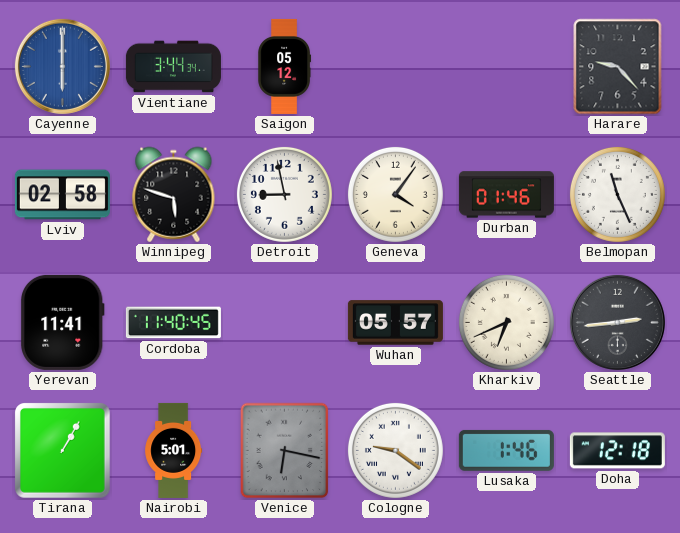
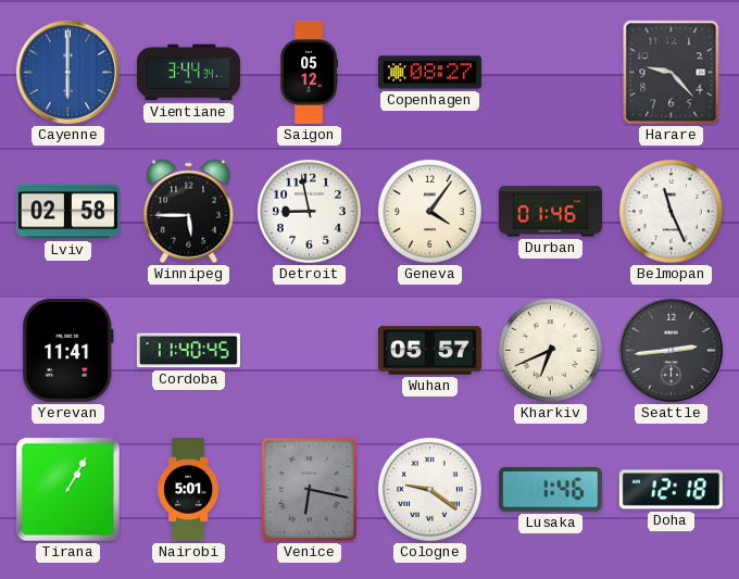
Copenhagen: none -> 08:27
Winnipeg: 5:48 -> 5:45
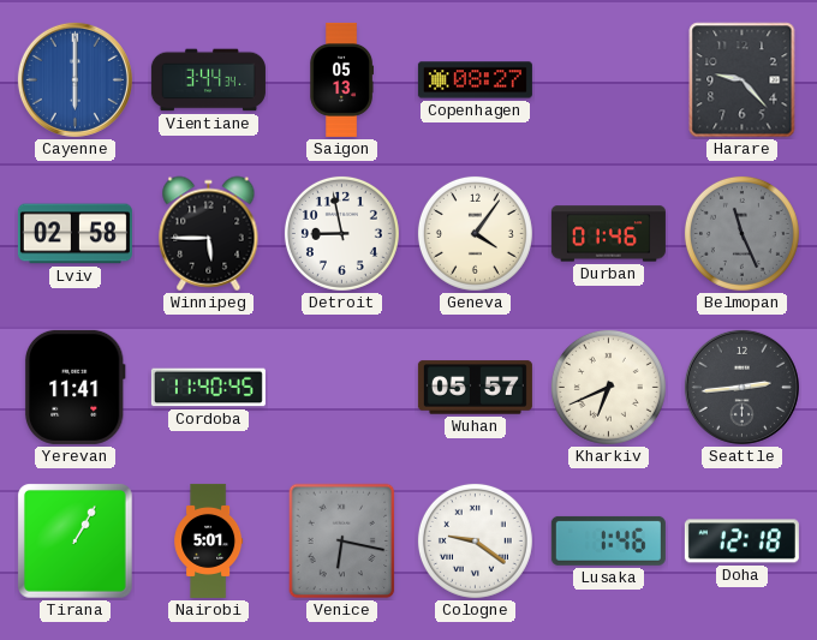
Saigon: 05:12 -> 05:13
Belmopan dial: white -> grey
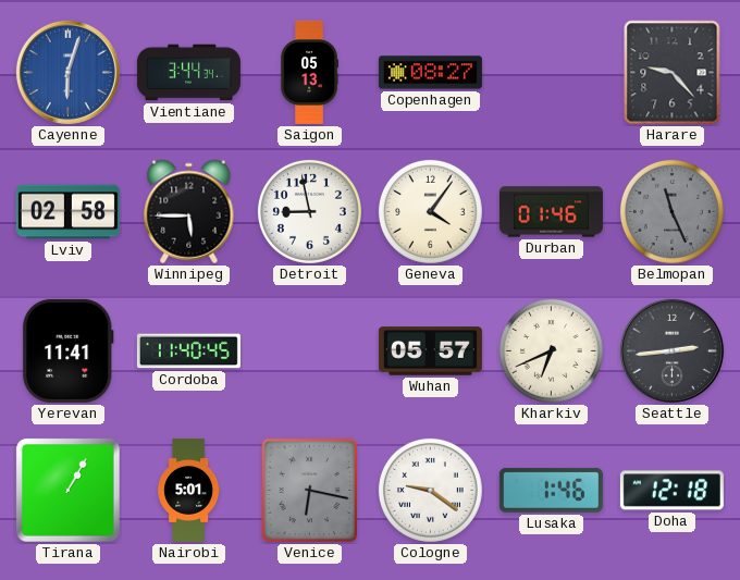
Cayenne: 6:00 -> 6:03
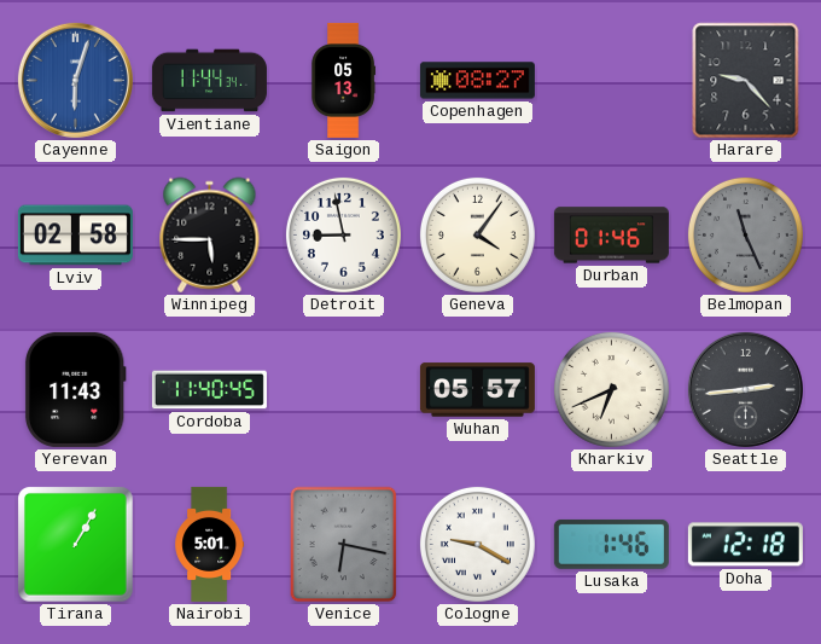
Vientiane: 3:44 -> 11:44
Yerevan: 11:41 -> 11:43
Cologne: 9:21 -> 9:20
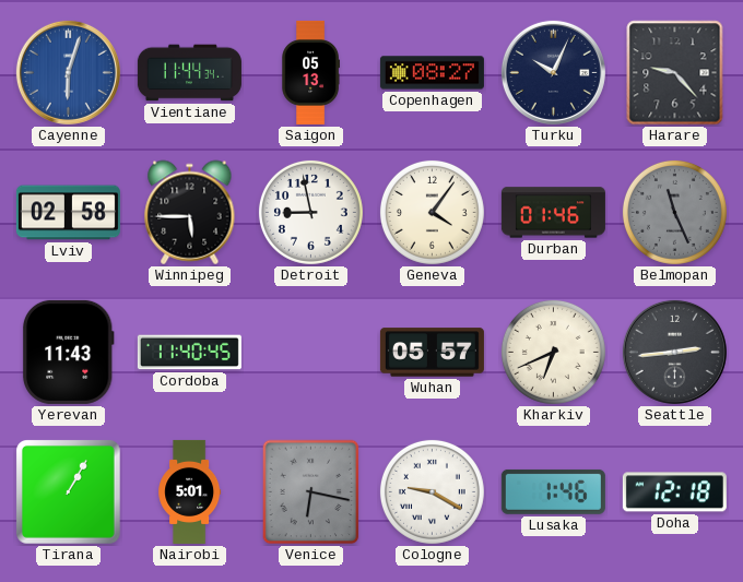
Turku: none -> 10:04
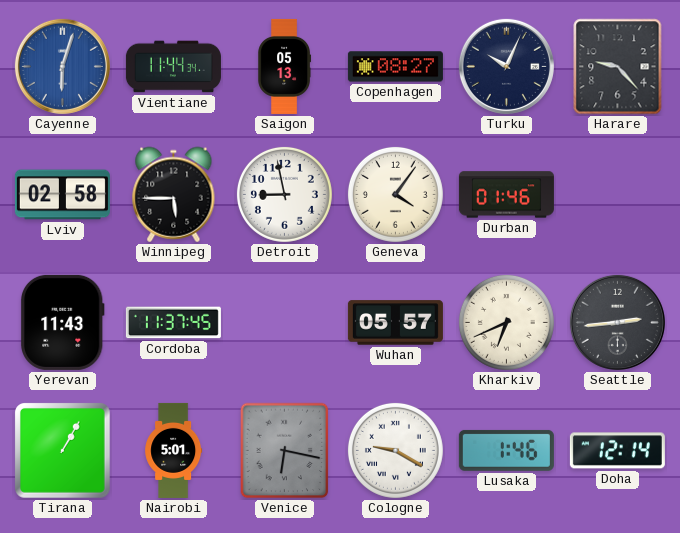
Belmopan: 11:26 -> none
Cordoba: 11:40 -> 11:37
Doha: 12:18 -> 12:14
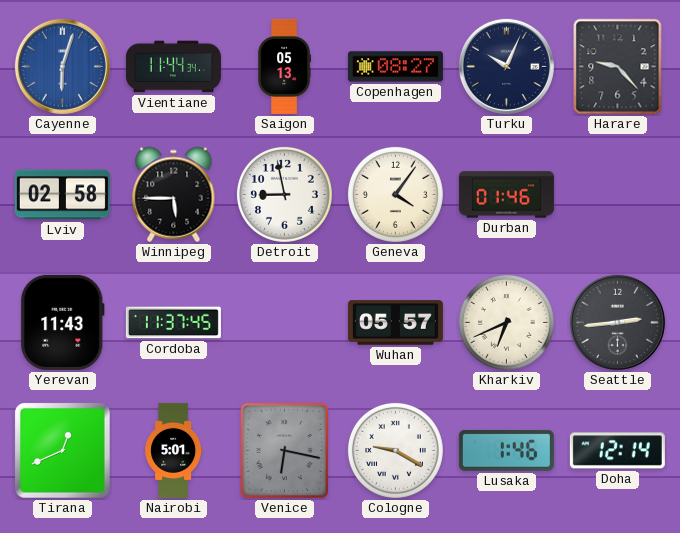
Tirana: 1:05 -> 12:41
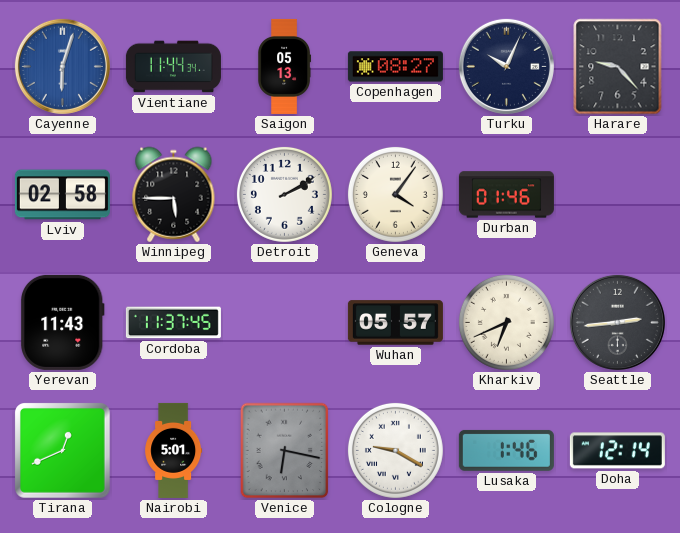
Detroit: 8:58 -> 2:10
